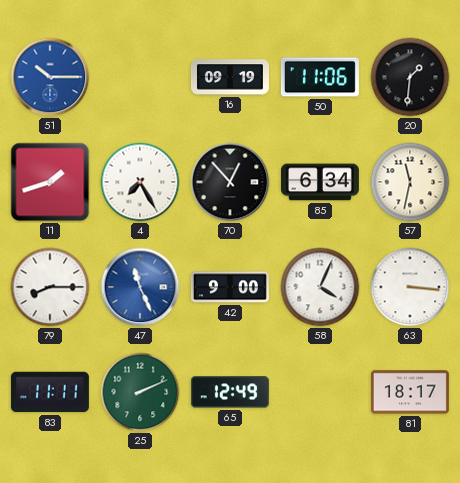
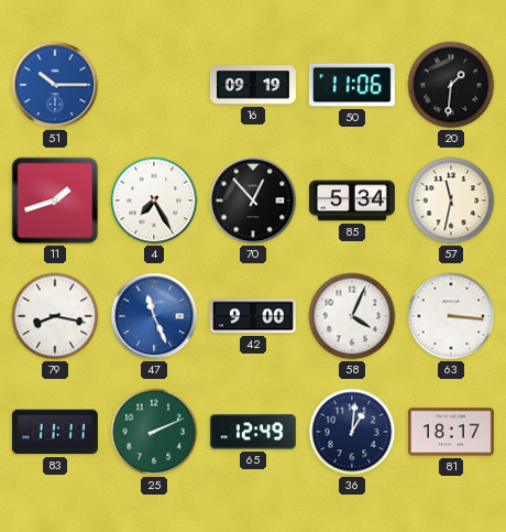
85: 6:34 -> 5:34
79: 8:15 -> 8:17
36: none -> 1:01
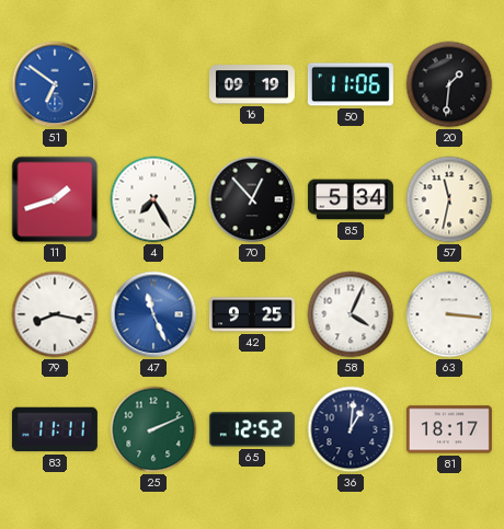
51: 10:15 -> 6:51
42: 9:00 -> 9:25
65: 12:49 -> 12:52
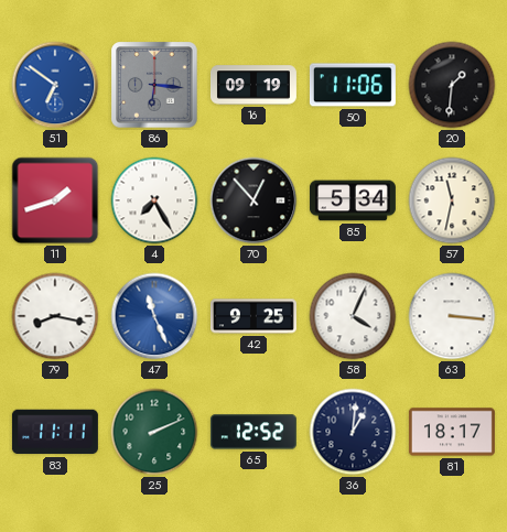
86: none -> 6:16
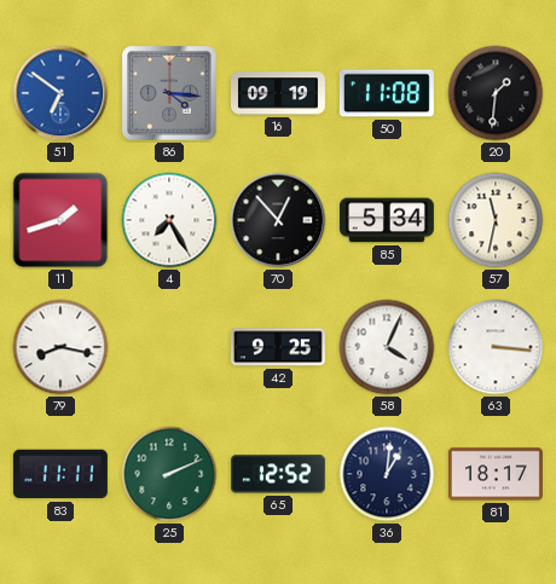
86: 6:16 -> 4:16
50: 11:06 -> 11:08
47: 11:26 -> none
